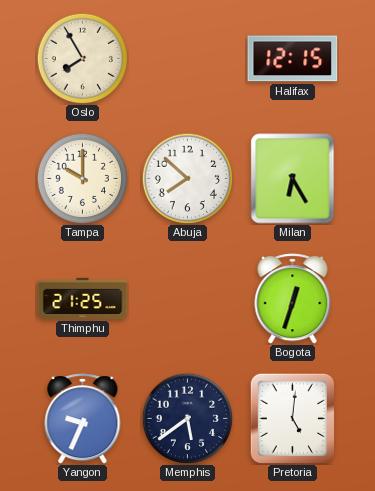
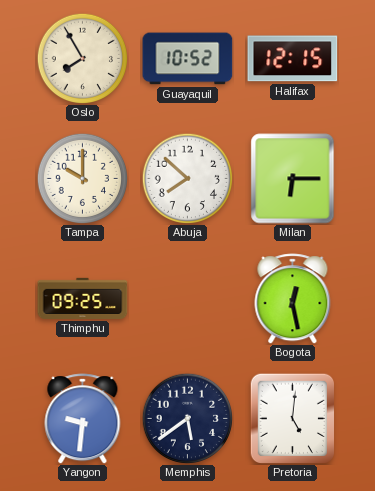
Guayaquil: none -> 10:52
Milan: 6:25 -> 6:15
Thimphu: 21:25 -> 09:25
Bogota: 12:33 -> 12:28
Yangon: 9:34 -> 9:31
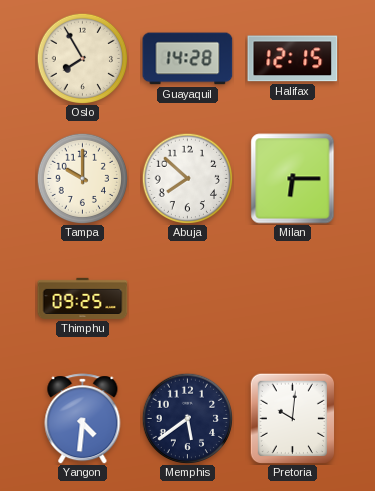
Guayaquil: 10:52 -> 14:28
Bogota: 12:28 -> none
Yangon: 9:31 -> 4:31
Pretoria: 5:01 -> 10:01
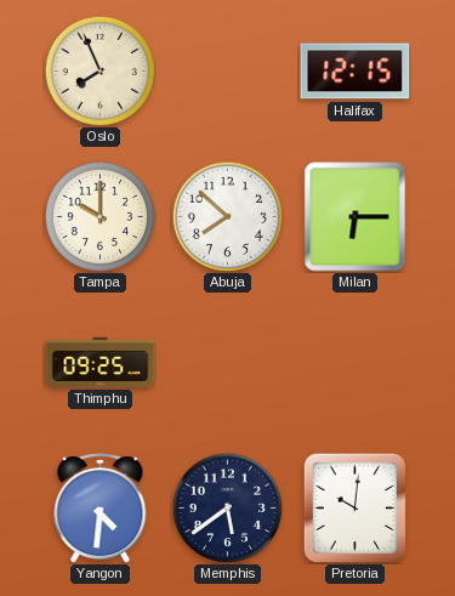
Oslo: 7:55 -> 7:56
Guayaquil: 14:28 -> none
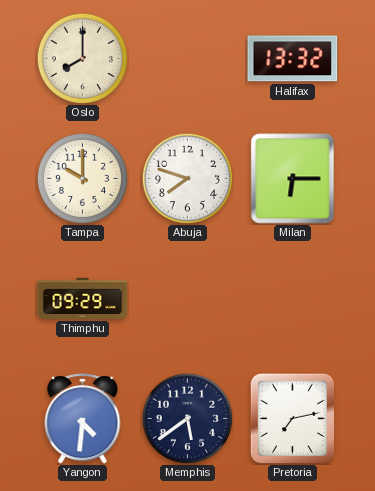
Oslo: 7:56 -> 8:00
Halifax: 12:15 -> 13:32
Abuja: 7:52 -> 7:48
Thimphu: 09:25 -> 09:29
Pretoria: 10:01 -> 7:13
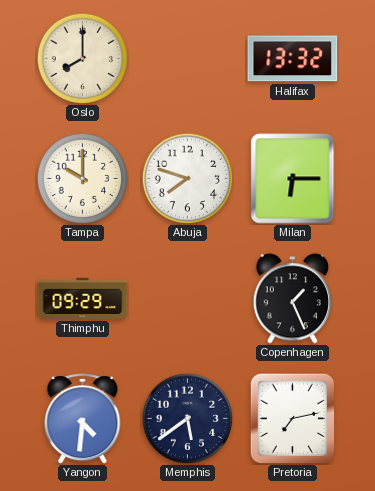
Copenhagen: none -> 1:26
